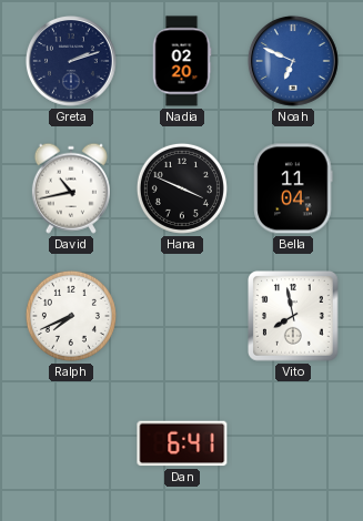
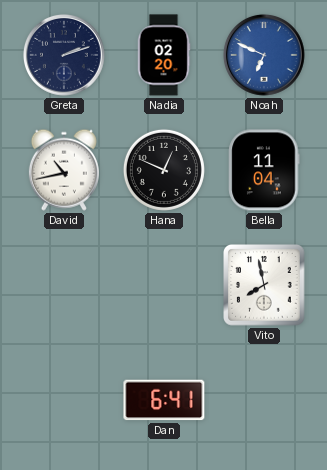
Hana: 3:49 -> 12:49
Ralph: 7:41 -> none
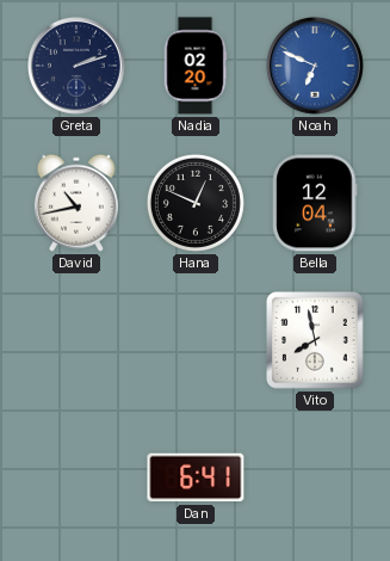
Bella: 11:04 -> 12:04
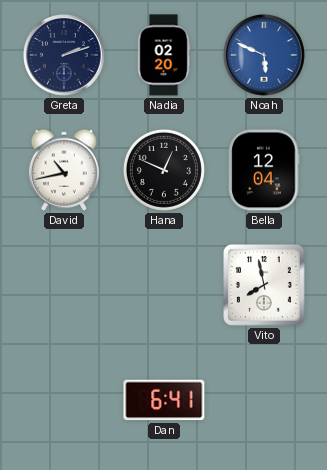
Noah: 6:49 -> 5:49
